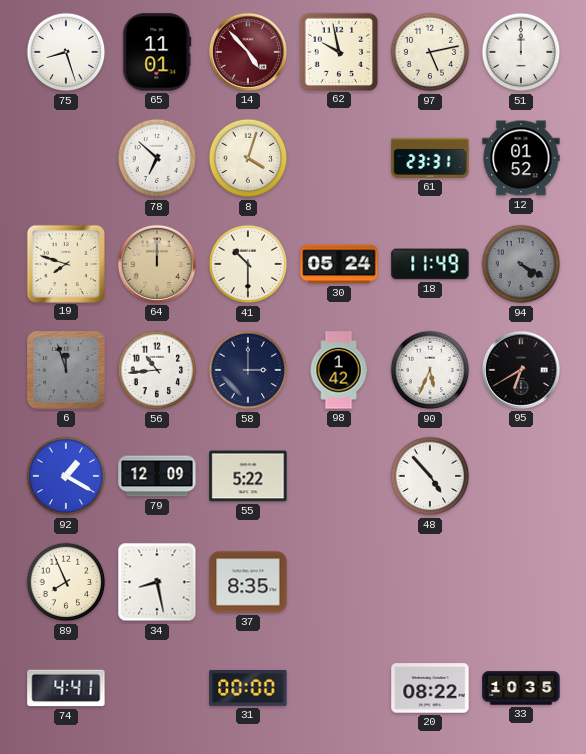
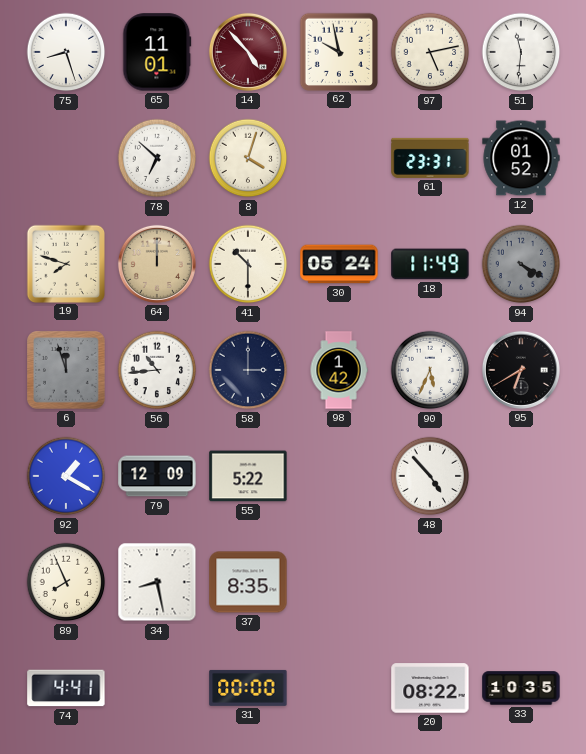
51: 12:00 -> 11:31
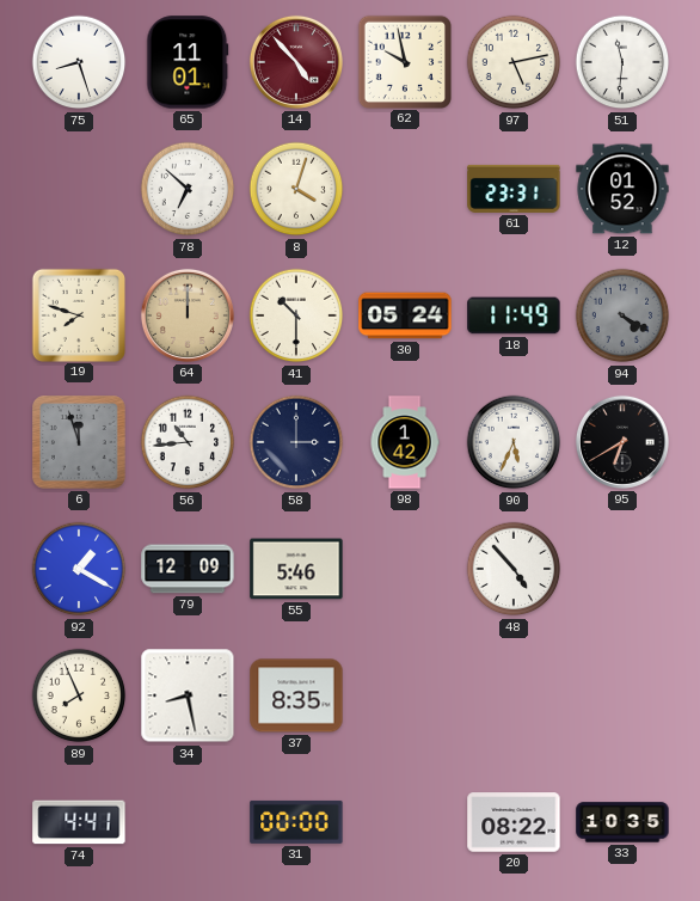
55: 5:22 -> 5:46
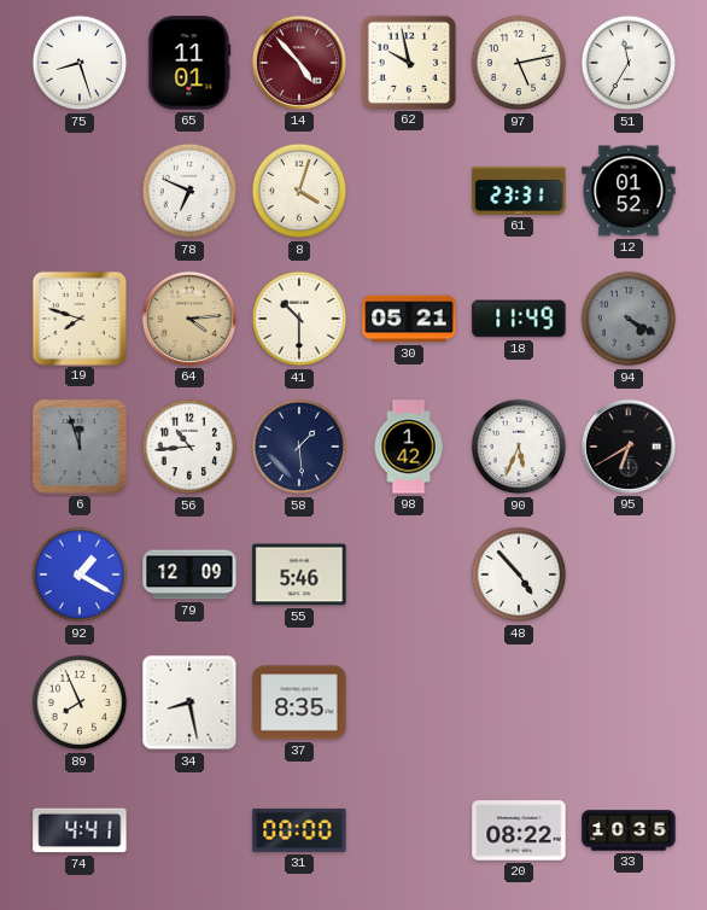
51: 11:31 -> 11:35
78: 6:52 -> 6:49
64: 12:00 -> 4:14
30: 05:24 -> 05:21
58: 3:00 -> 1:29
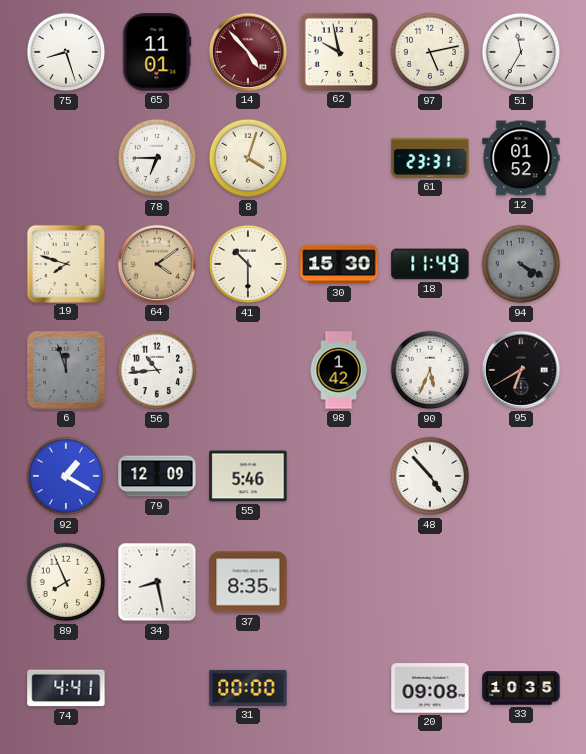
78: 6:49 -> 6:45
64: 4:14 -> 4:09
30: 05:21 -> 15:30
58: 1:29 -> none
20: 08:22 -> 09:08
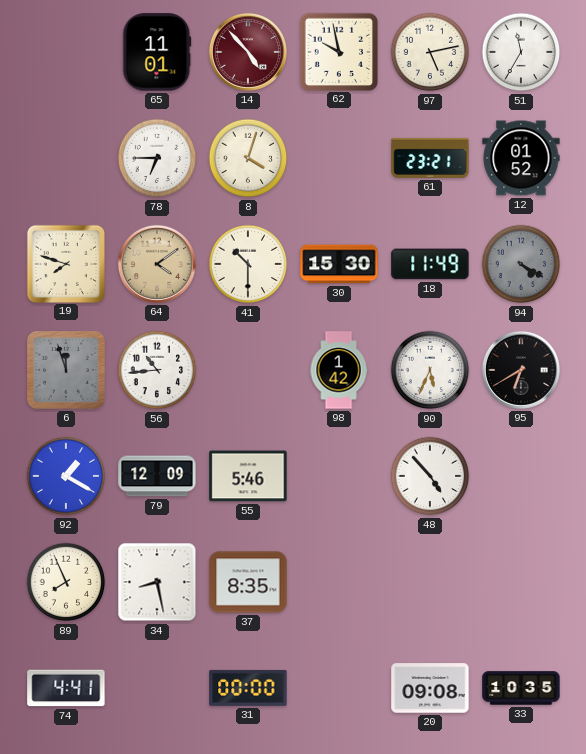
75: 8:27 -> none
61: 23:31 -> 23:21
